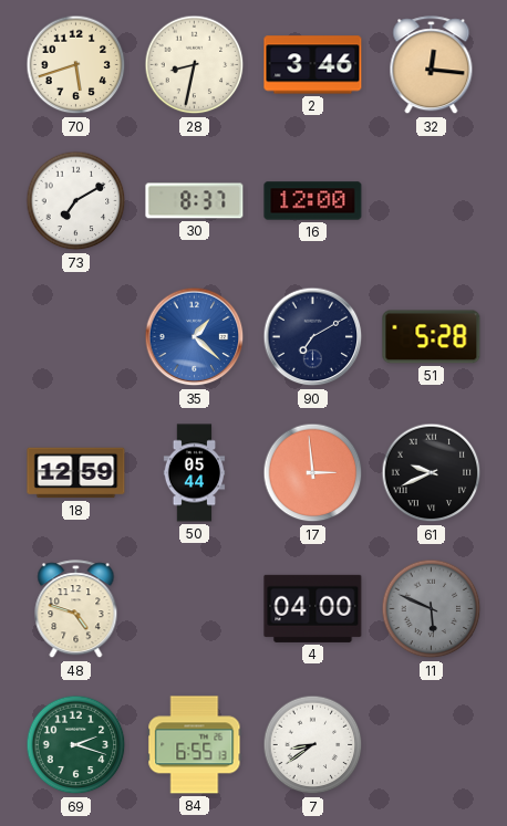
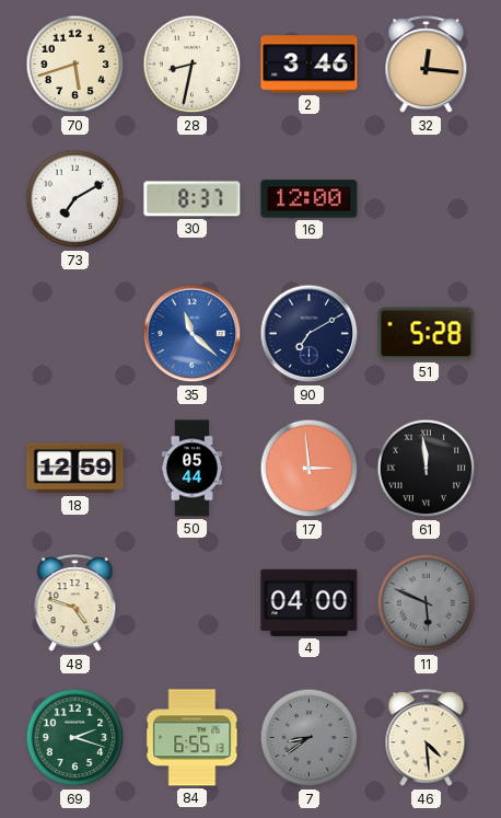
35: 1:22 -> 11:22
61: 9:41 -> 11:59
7 dial: white -> grey
46: none -> 4:29
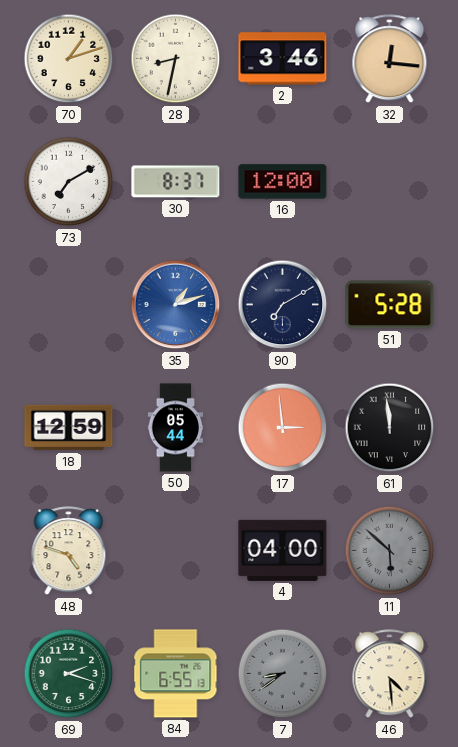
70: 5:42 -> 1:12
35: 11:22 -> 1:12
11: 5:49 -> 5:52
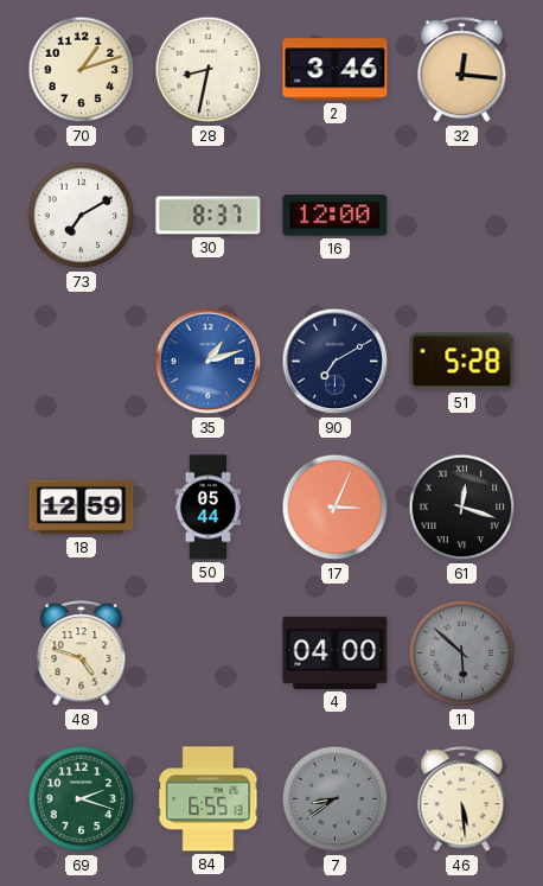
17: 2:59 -> 3:04
61: 11:59 -> 12:18
46: 4:29 -> 5:29
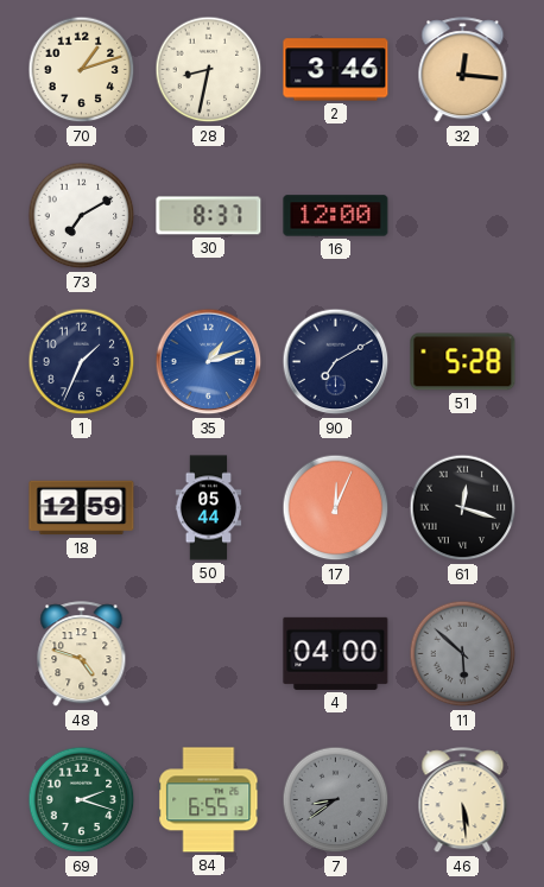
1: none -> 1:34
17: 3:04 -> 12:04
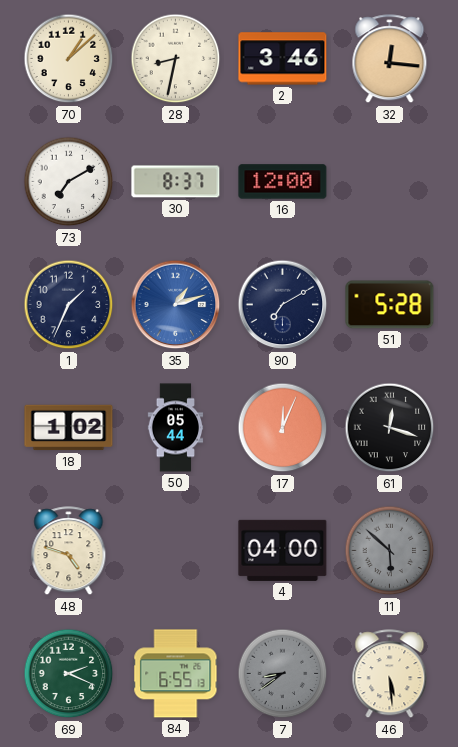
70: 1:12 -> 1:08
18: 12:59 -> 1:02
69: 2:18 -> 2:19
